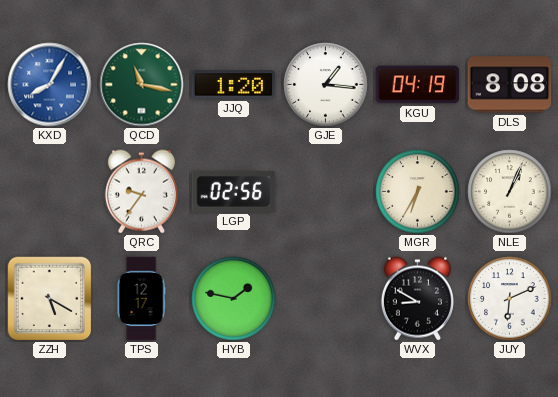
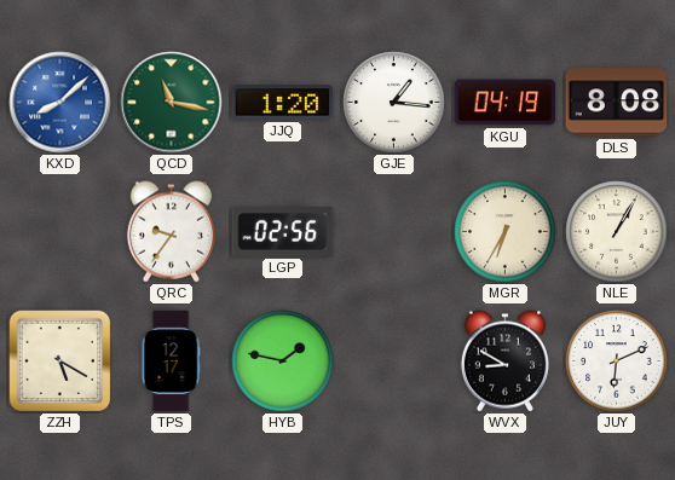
KXD: 8:05 -> 8:08
NLE: 1:04 -> 1:05
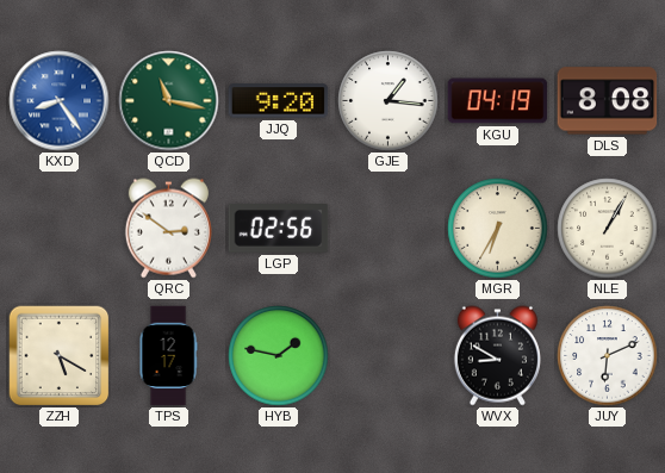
KXD: 8:08 -> 8:24
JJQ: 1:20 -> 9:20
QRC: 9:36 -> 2:51
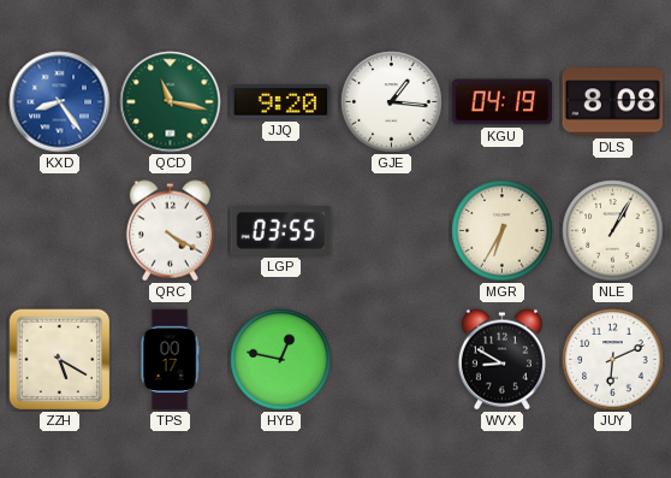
QRC: 2:51 -> 4:20
LGP: 02:56 -> 03:55
TPS: 12:17 -> 00:17
HYB: 1:47 -> 12:47
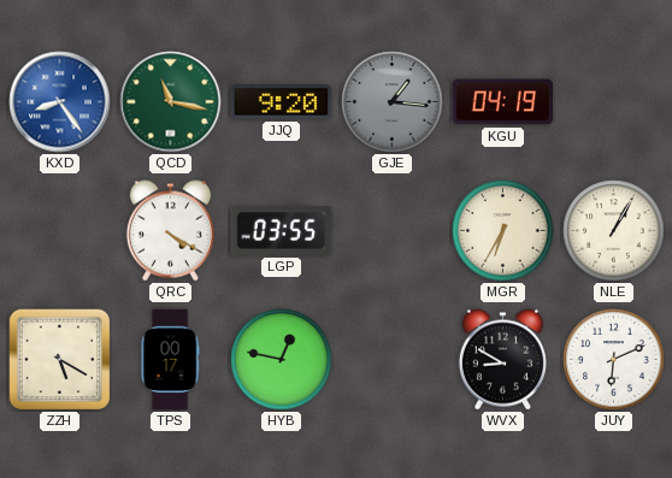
GJE dial: white -> grey
DLS: 8:08 -> none
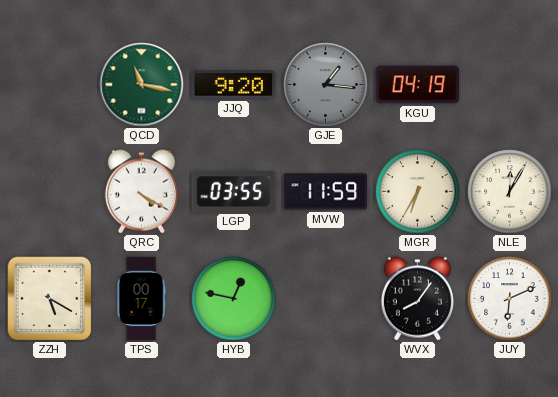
KXD: 8:24 -> none
MVW: none -> 11:59
NLE: 1:05 -> 12:05
WVX: 8:50 -> 8:06
